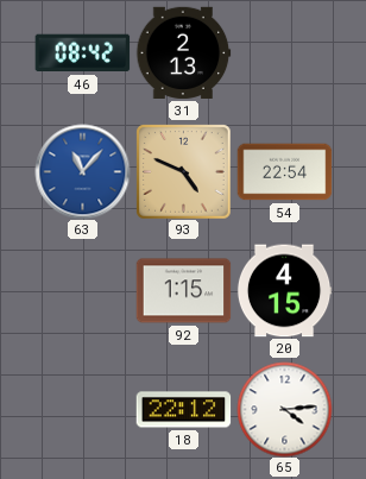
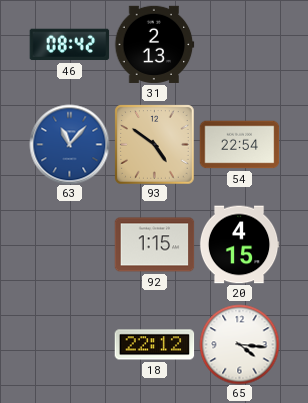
93: 4:49 -> 4:51
65: 4:14 -> 4:16
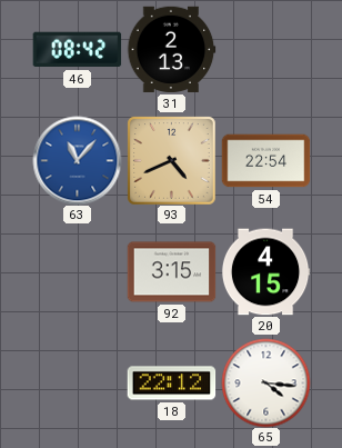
93: 4:51 -> 4:41
92: 1:15 -> 3:15
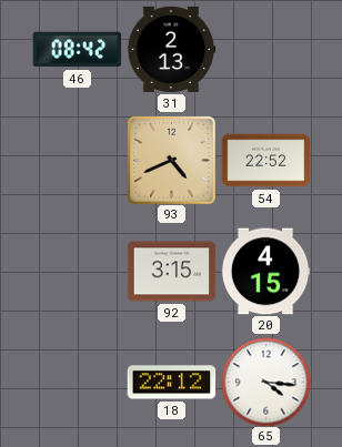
63: 11:07 -> none
54: 22:54 -> 22:52
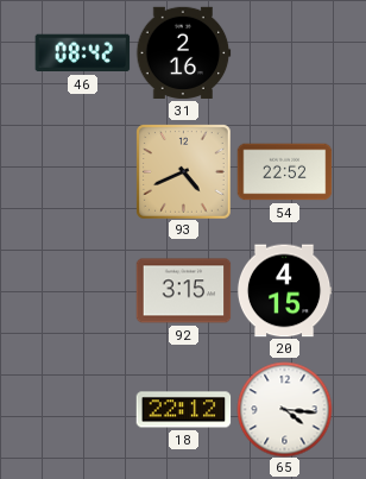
31: 2:13 -> 2:16
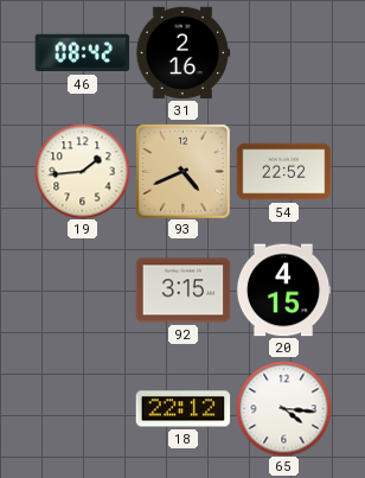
19: none -> 1:44
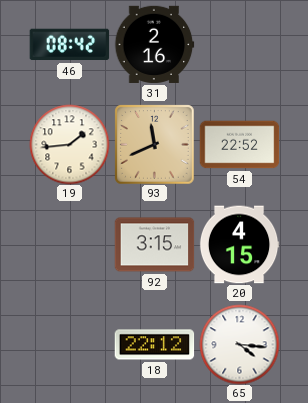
93: 4:41 -> 11:41
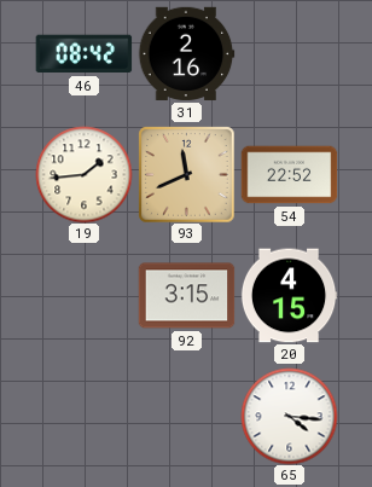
18: 22:12 -> none
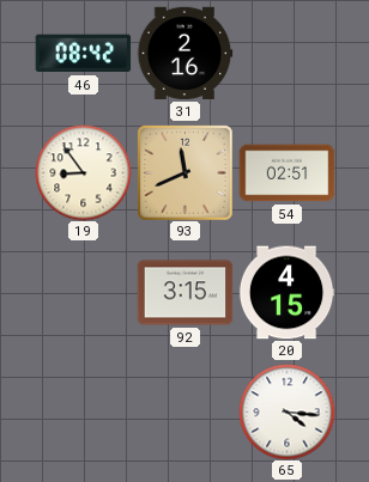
19: 1:44 -> 8:54
54: 22:52 -> 02:51
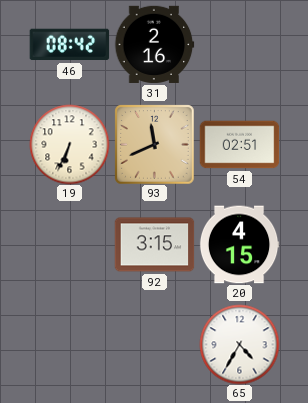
19: 8:54 -> 6:34
65: 4:16 -> 4:35
